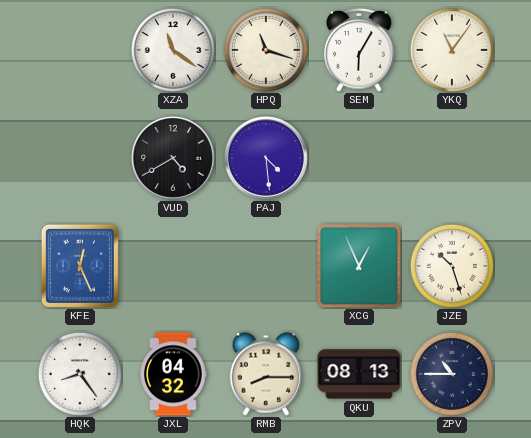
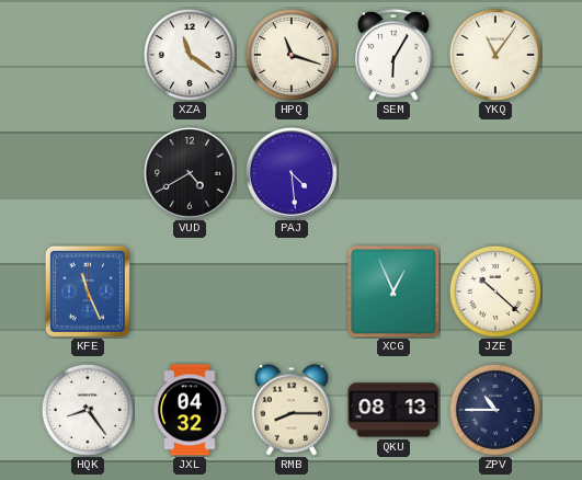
KFE: 12:26 -> 11:26
JZE: 10:27 -> 10:22
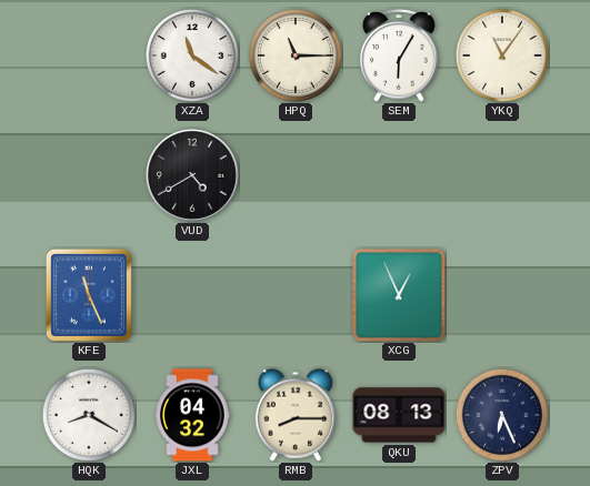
HPQ: 11:18 -> 11:15
PAJ: 4:29 -> none
JZE: 10:22 -> none
HQK: 8:24 -> 8:20
ZPV: 10:45 -> 6:26
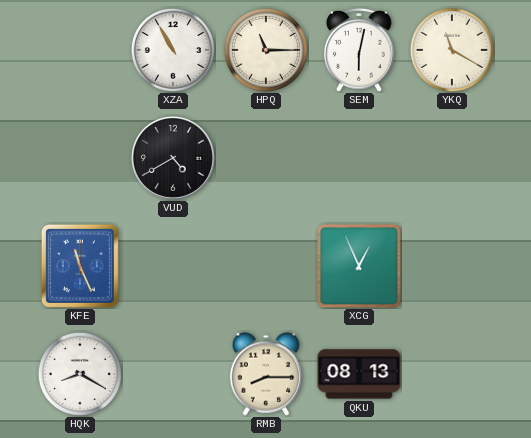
XZA: 11:21 -> 10:55
SEM: 6:05 -> 6:02
YKQ: 11:06 -> 11:20
JXL: 04:32 -> none
ZPV: 6:26 -> none
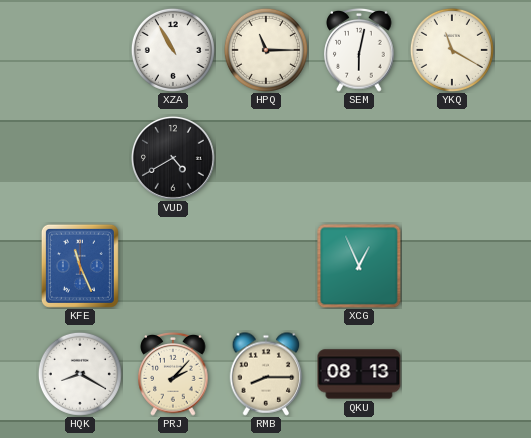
PRJ: none -> 2:07
